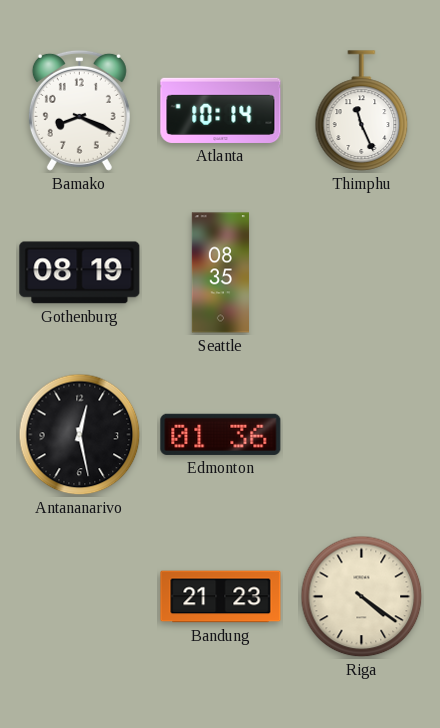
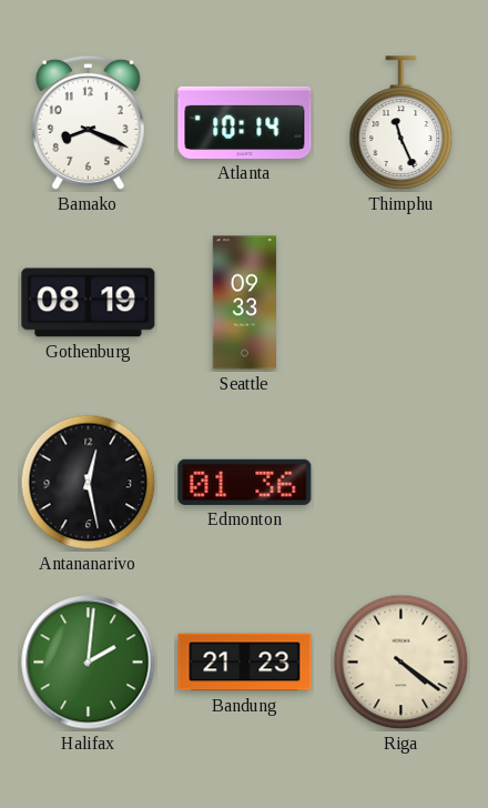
Seattle: 08:35 -> 09:33
Halifax: none -> 2:01
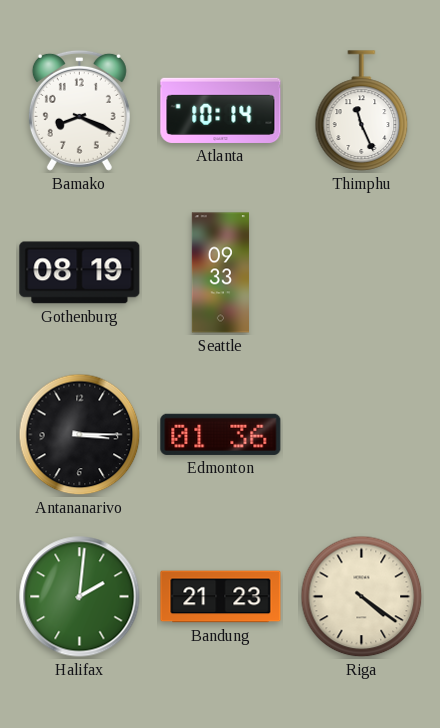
Antananarivo: 12:28 -> 3:15
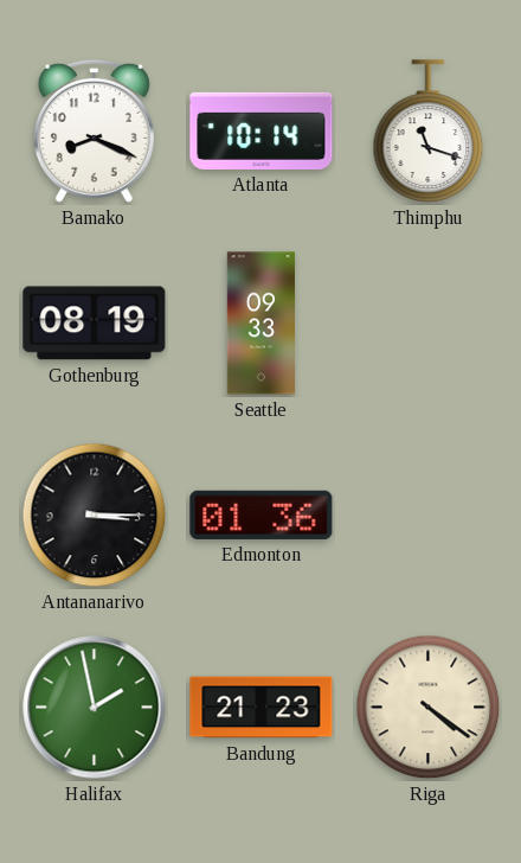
Thimphu: 11:26 -> 11:18
Halifax: 2:01 -> 1:58
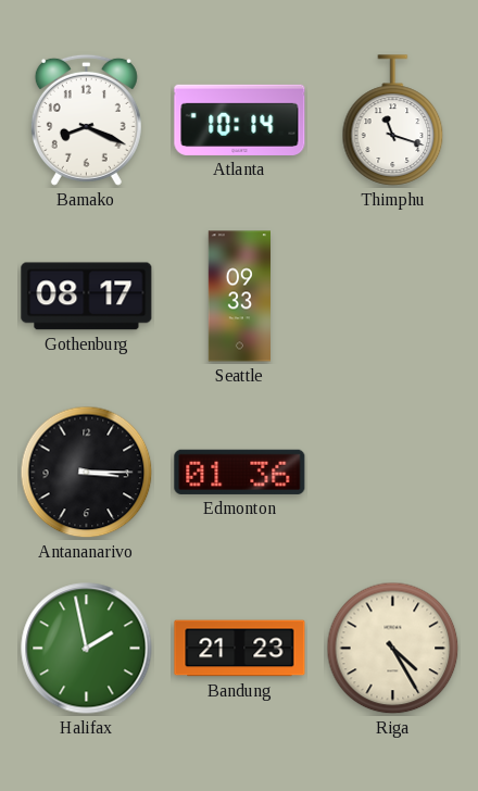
Gothenburg: 08:19 -> 08:17
Riga: 4:21 -> 4:25
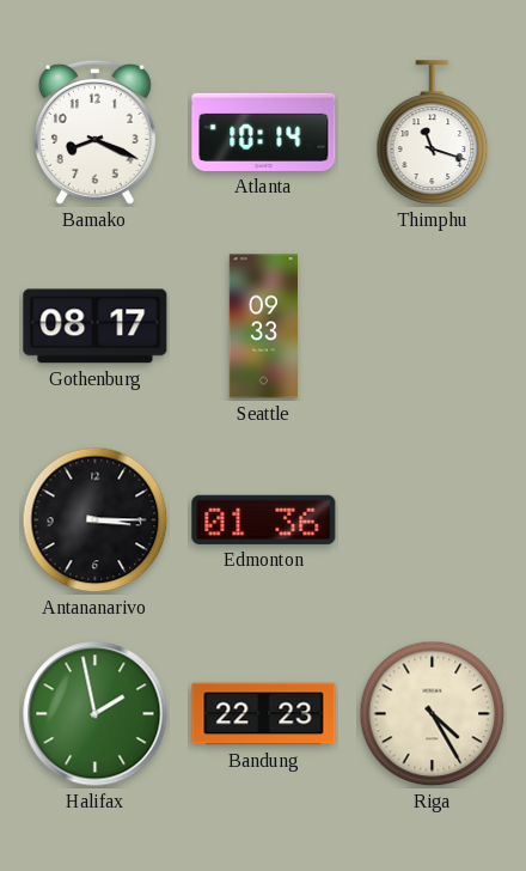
Bandung: 21:23 -> 22:23
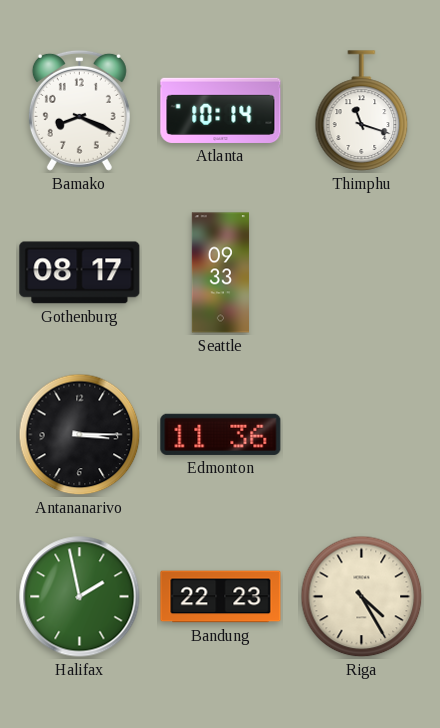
Edmonton: 01:36 -> 11:36
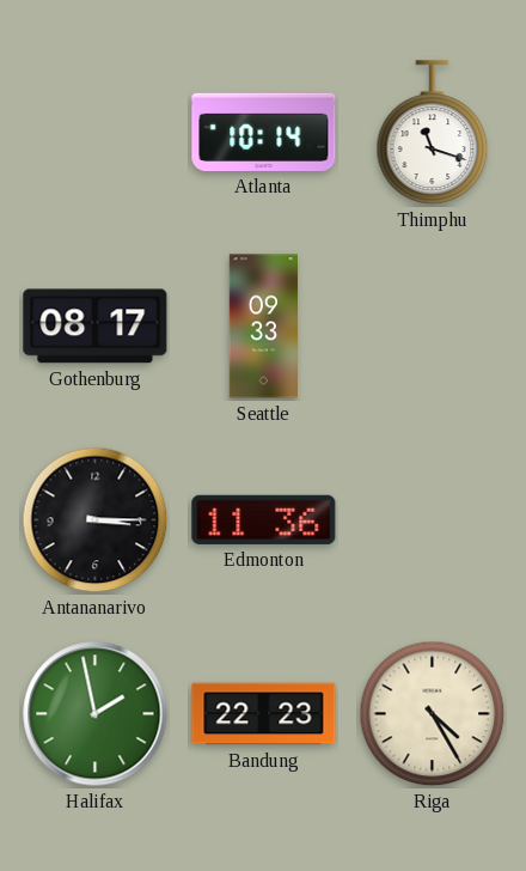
Bamako: 8:19 -> none
